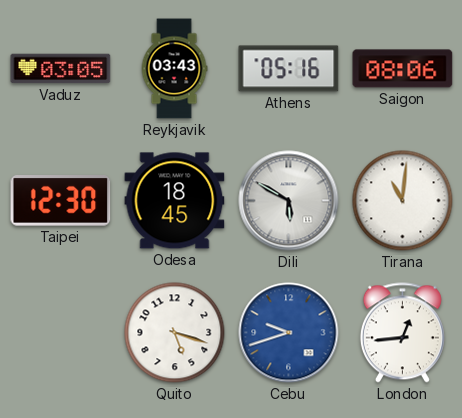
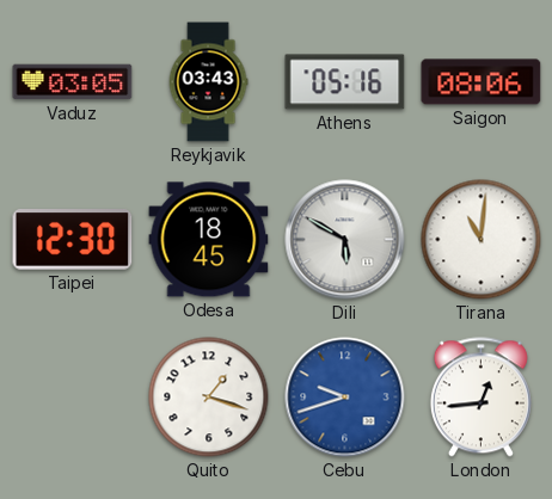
Quito: 5:18 -> 1:18
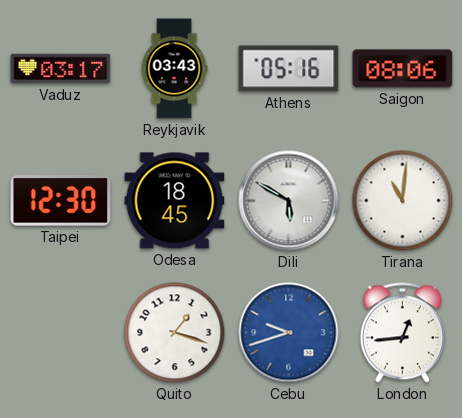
Vaduz: 03:05 -> 03:17
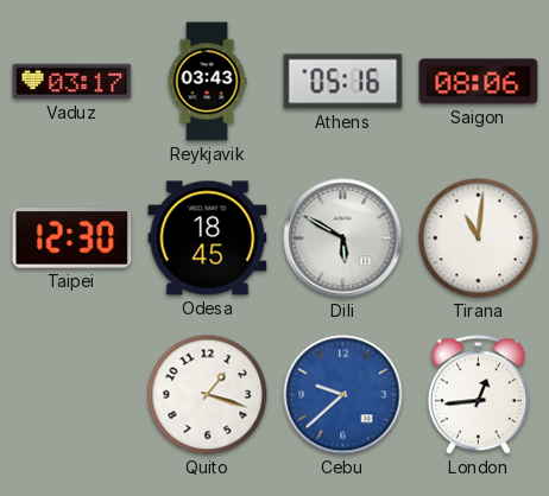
Cebu: 9:42 -> 9:38
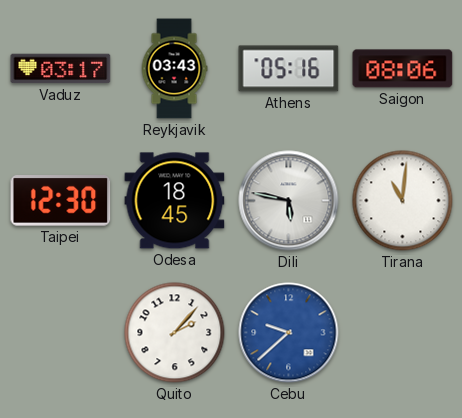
Dili: 5:50 -> 5:47
Quito: 1:18 -> 2:07
London: 12:44 -> none
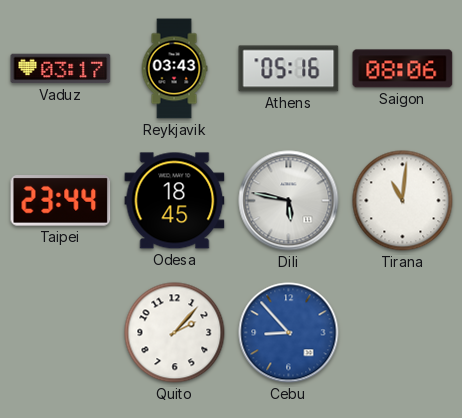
Taipei: 12:30 -> 23:44
Cebu: 9:38 -> 8:53
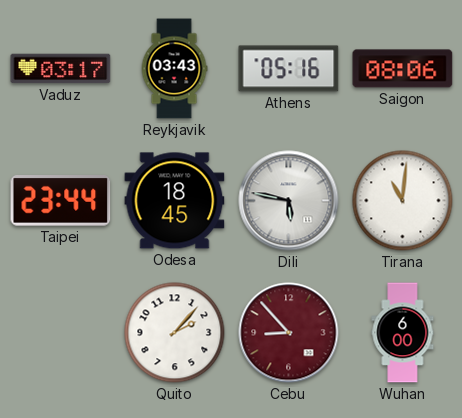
Cebu dial: blue -> burgundy
Wuhan: none -> 6:00
